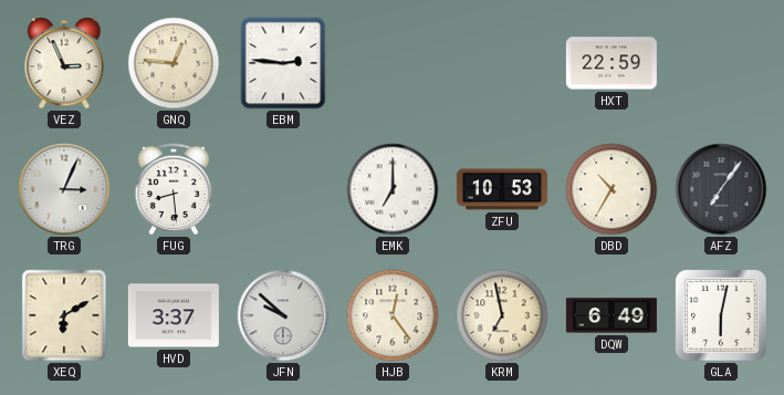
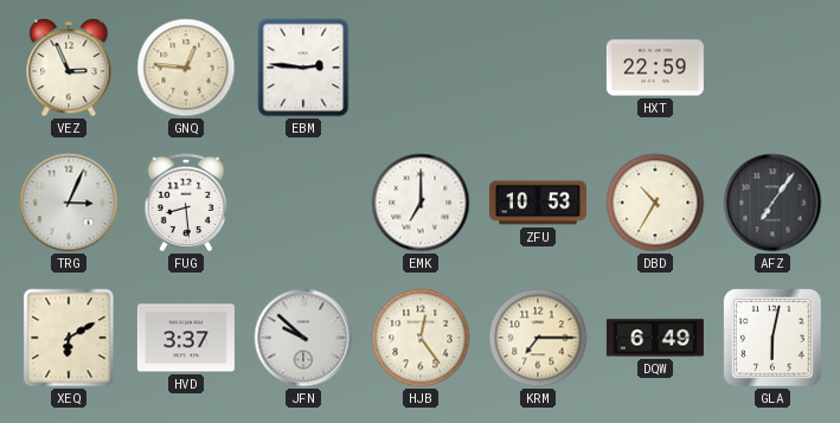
KRM: 6:58 -> 7:15
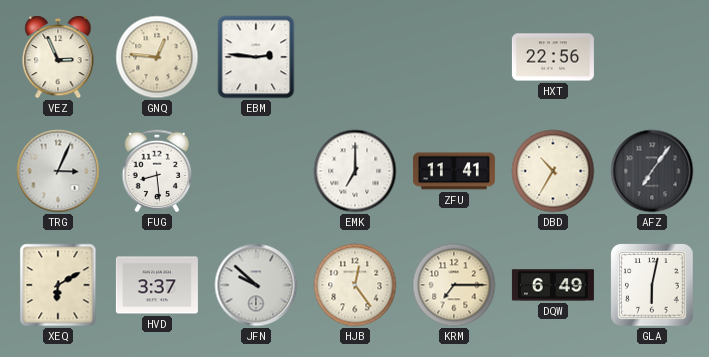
HXT: 22:59 -> 22:56
ZFU: 10:53 -> 11:41
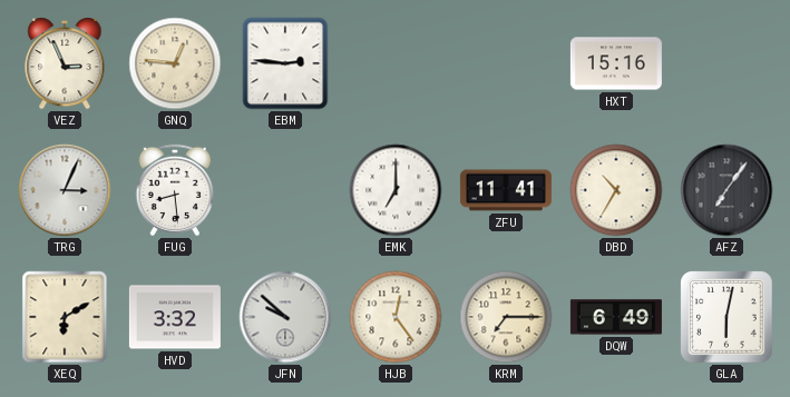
HXT: 22:56 -> 15:16
HVD: 3:37 -> 3:32
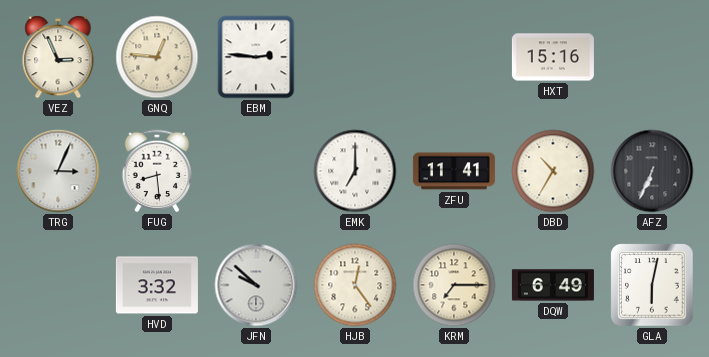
AFZ: 7:06 -> 6:34
XEQ: 6:10 -> none
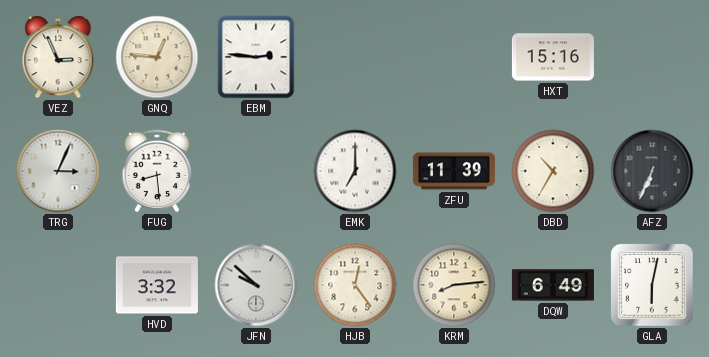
ZFU: 11:41 -> 11:39
KRM: 7:15 -> 8:14
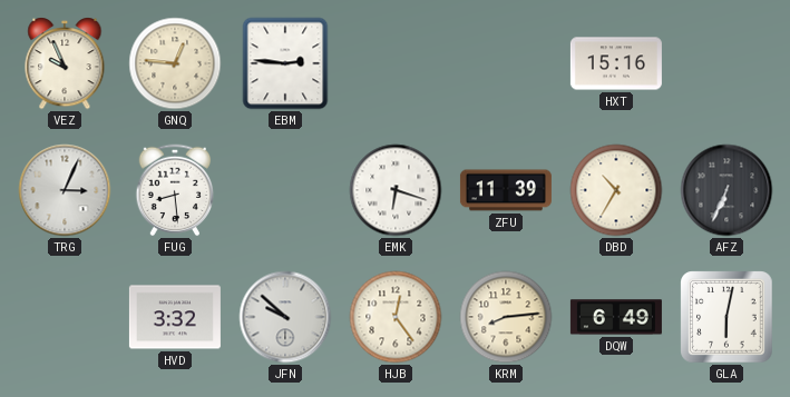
VEZ: 2:56 -> 9:56
EMK: 7:00 -> 6:18
